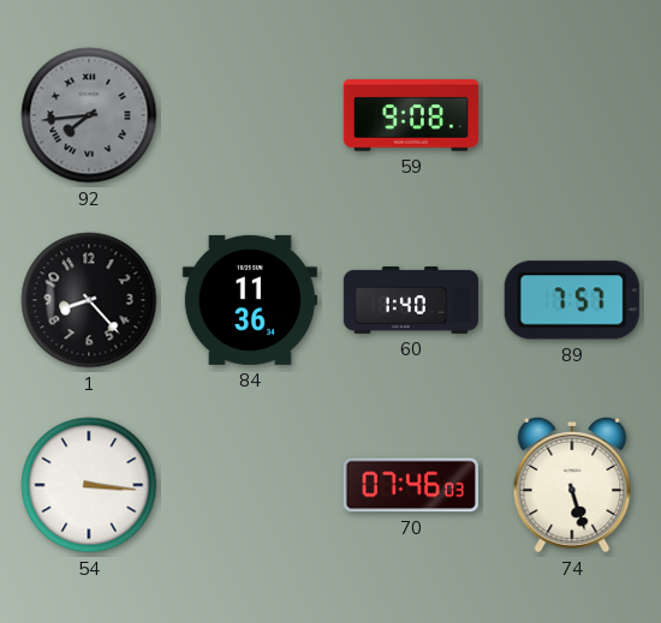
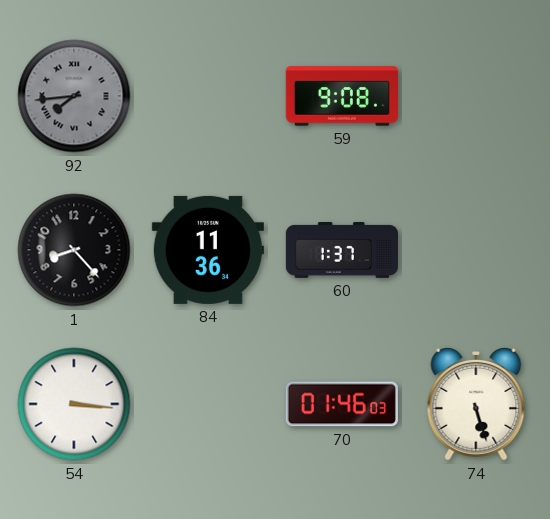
60: 1:40 -> 1:37
89: 7:57 -> none
70: 07:46 -> 01:46
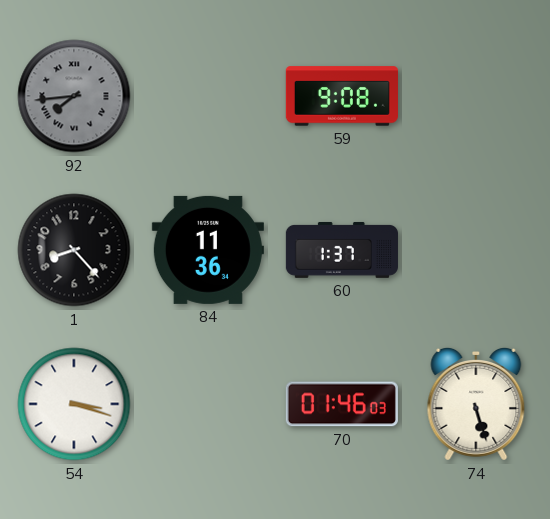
54: 3:16 -> 3:18
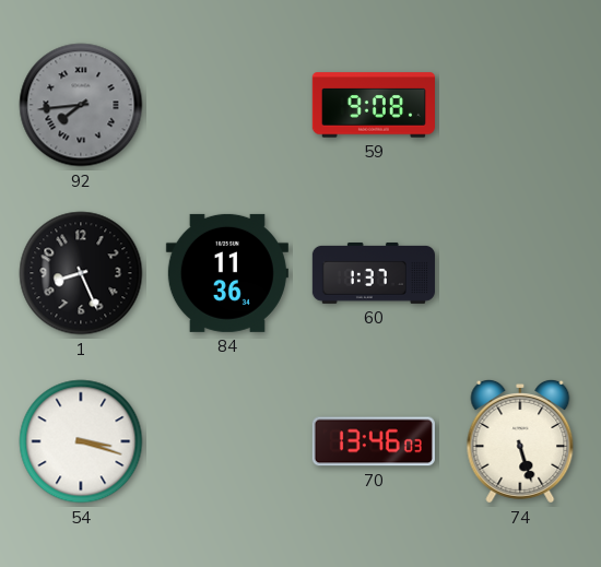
1: 8:23 -> 8:26
70: 01:46 -> 13:46
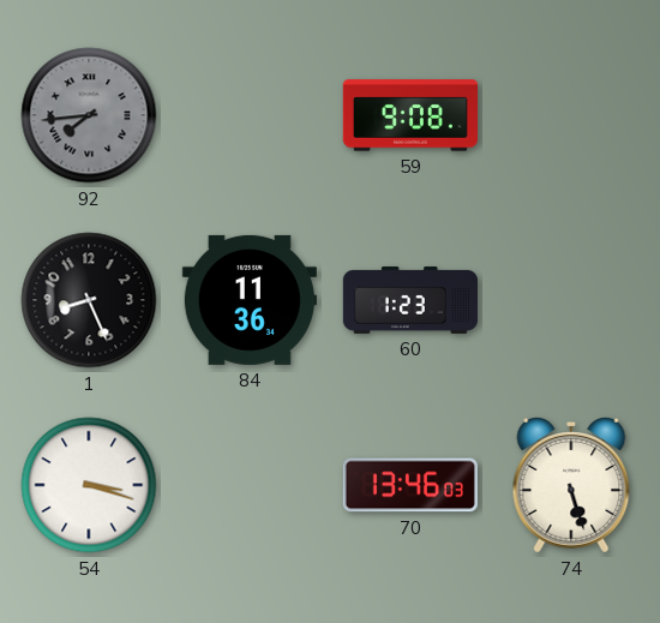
60: 1:37 -> 1:23
